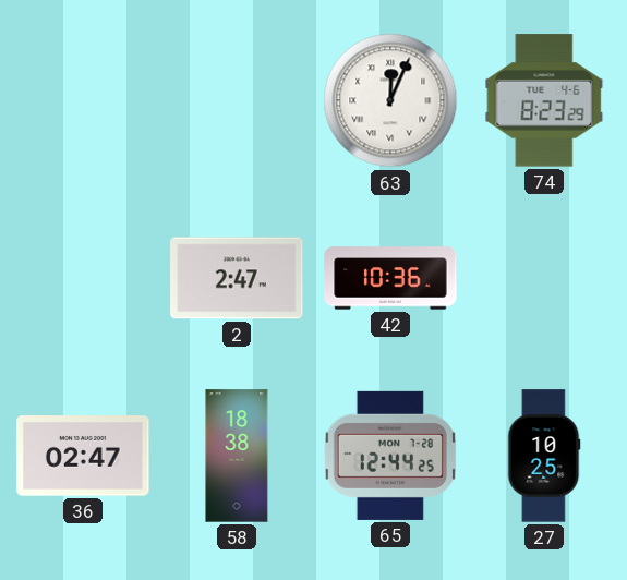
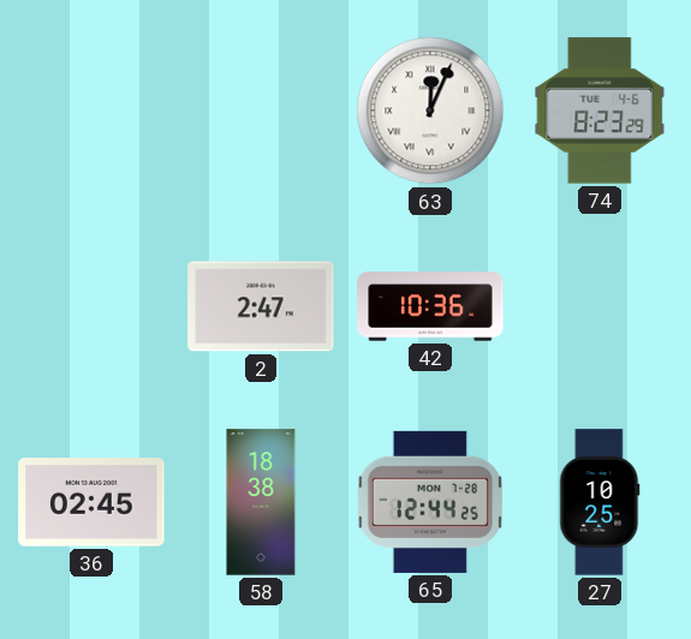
36: 02:47 -> 02:45
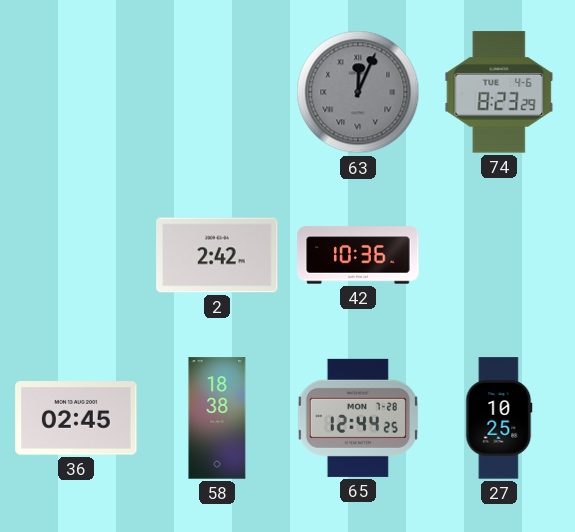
63 dial: white -> grey
2: 2:47 -> 2:42
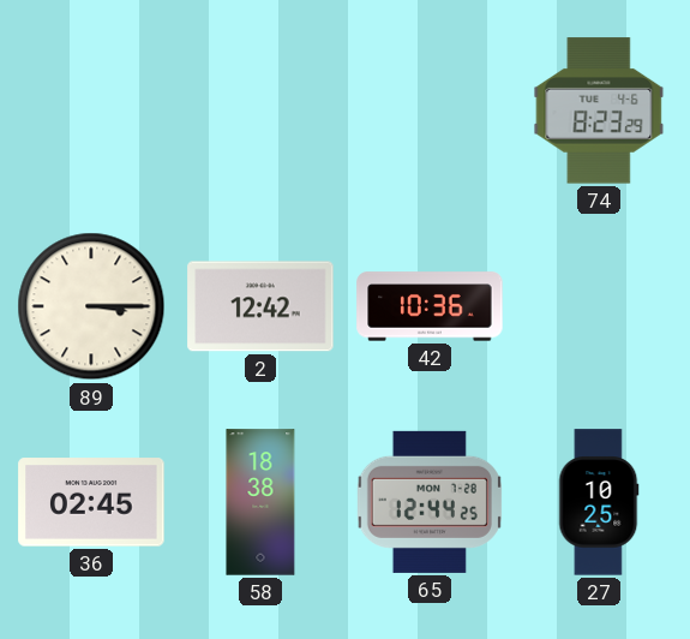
63: 12:04 -> none
89: none -> 3:15
2: 2:42 -> 12:42
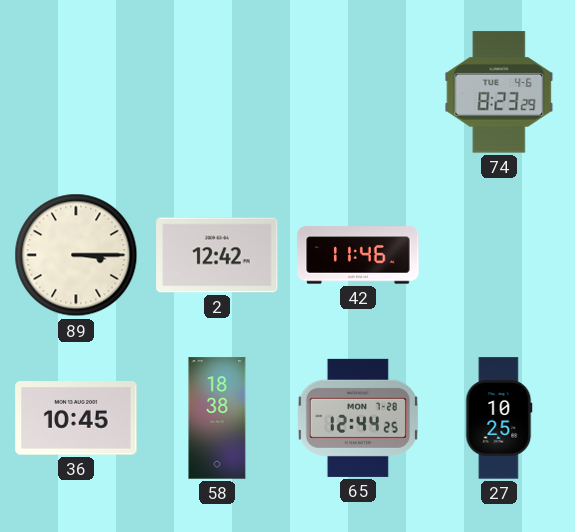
42: 10:36 -> 11:46
36: 02:45 -> 10:45
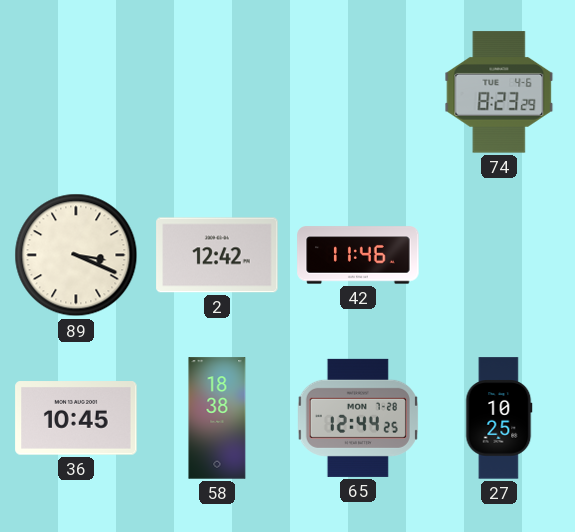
89: 3:15 -> 3:19
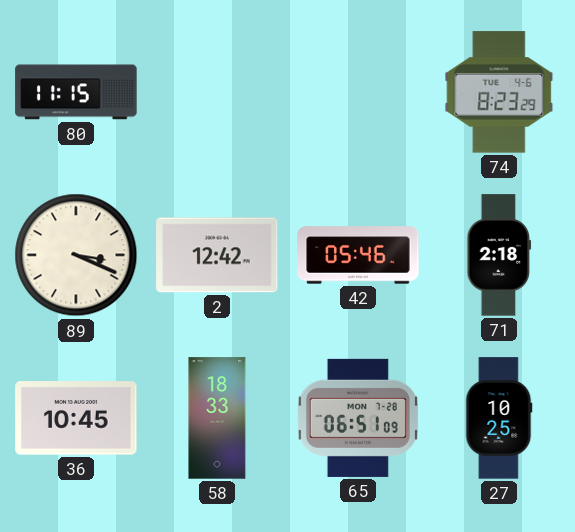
80: none -> 11:15
42: 11:46 -> 05:46
71: none -> 2:18
58: 18:38 -> 18:33
65: 12:44 -> 06:51
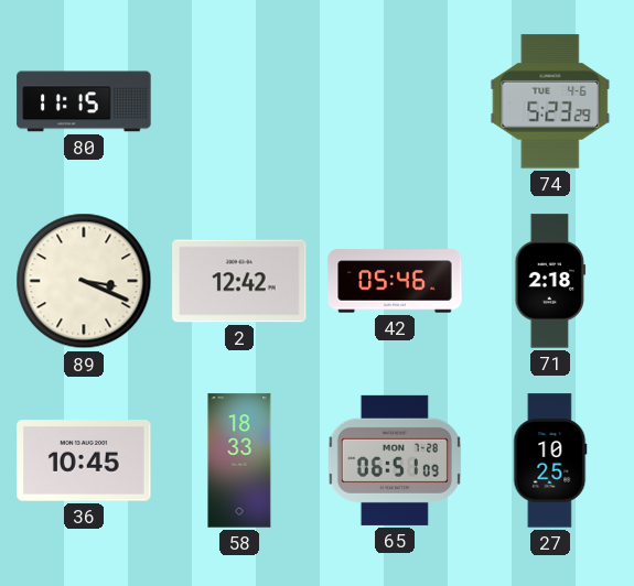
74: 8:23 -> 5:23
